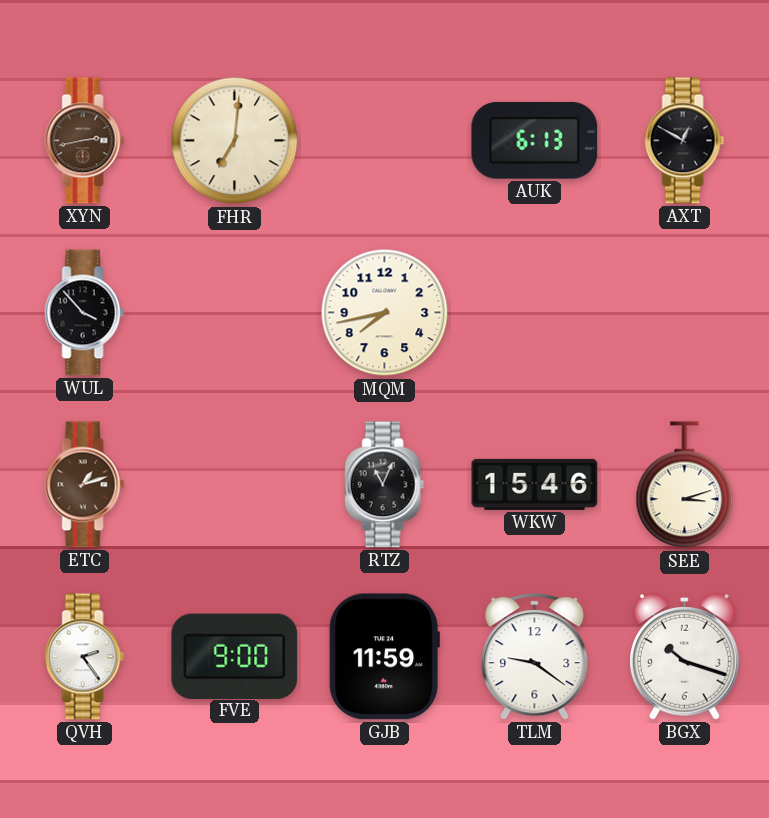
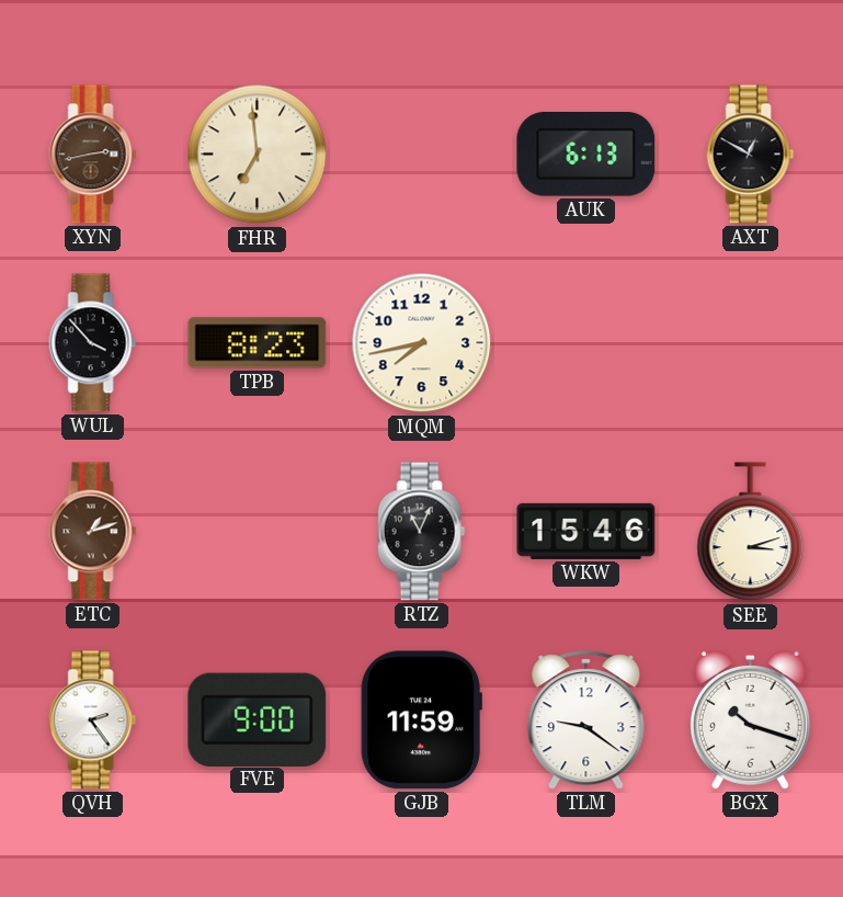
FHR: 7:01 -> 6:59
TPB: none -> 8:23
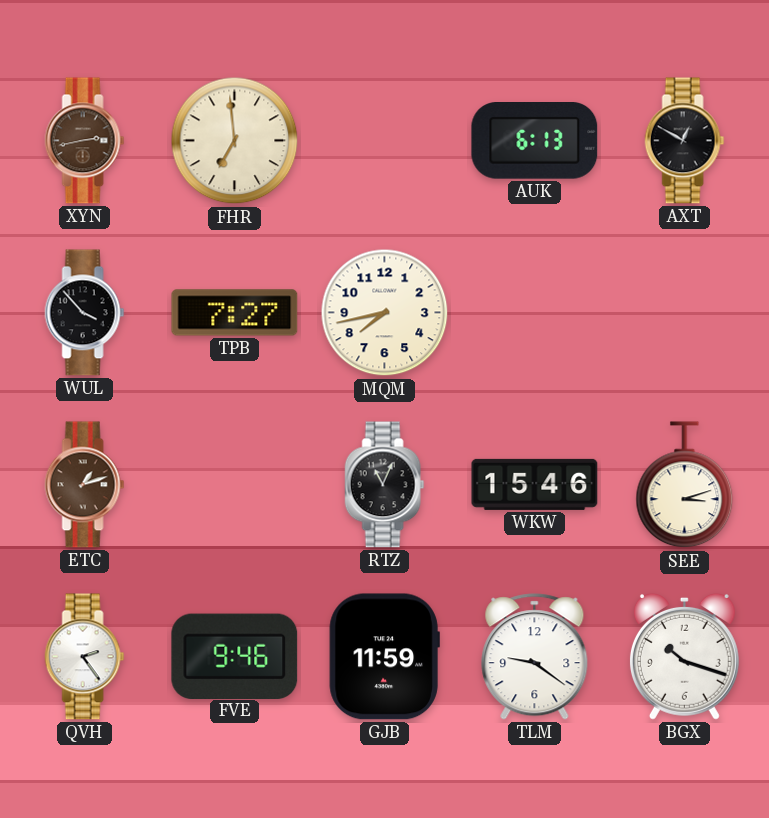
TPB: 8:23 -> 7:27
FVE: 9:00 -> 9:46
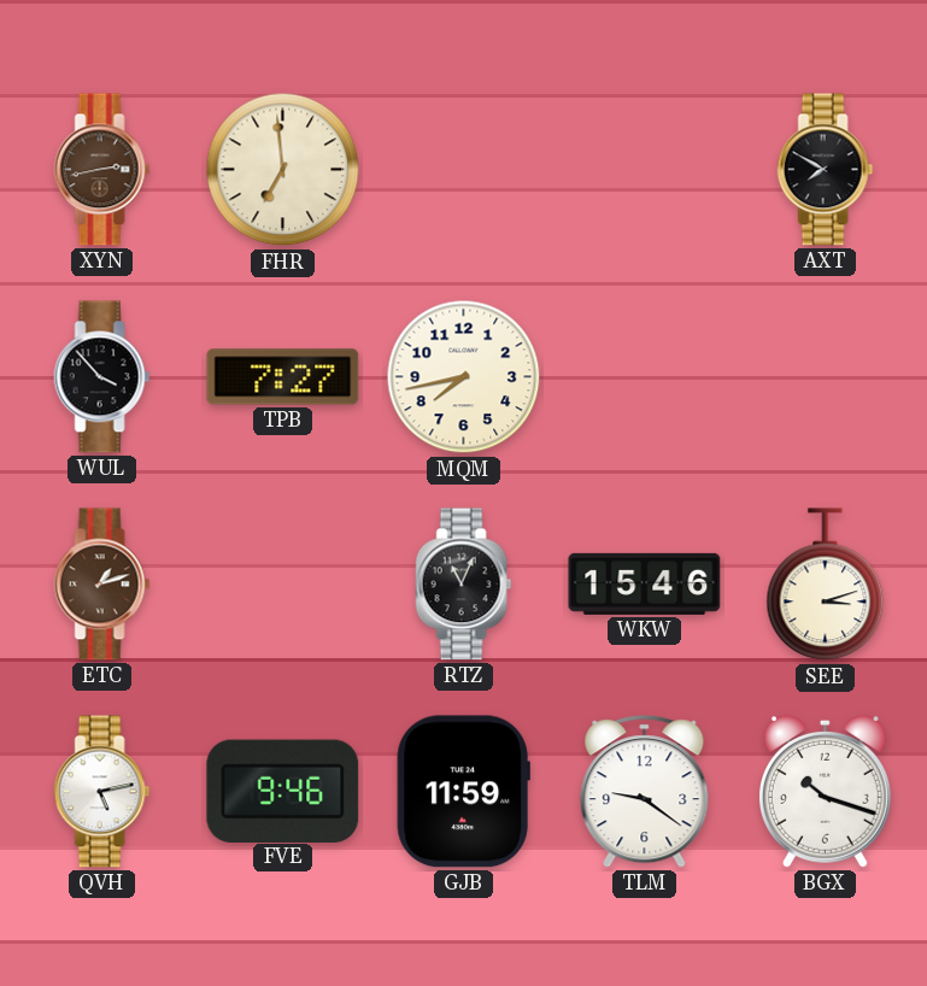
AUK: 6:13 -> none
AXT: 12:50 -> 7:50
QVH: 2:24 -> 5:13
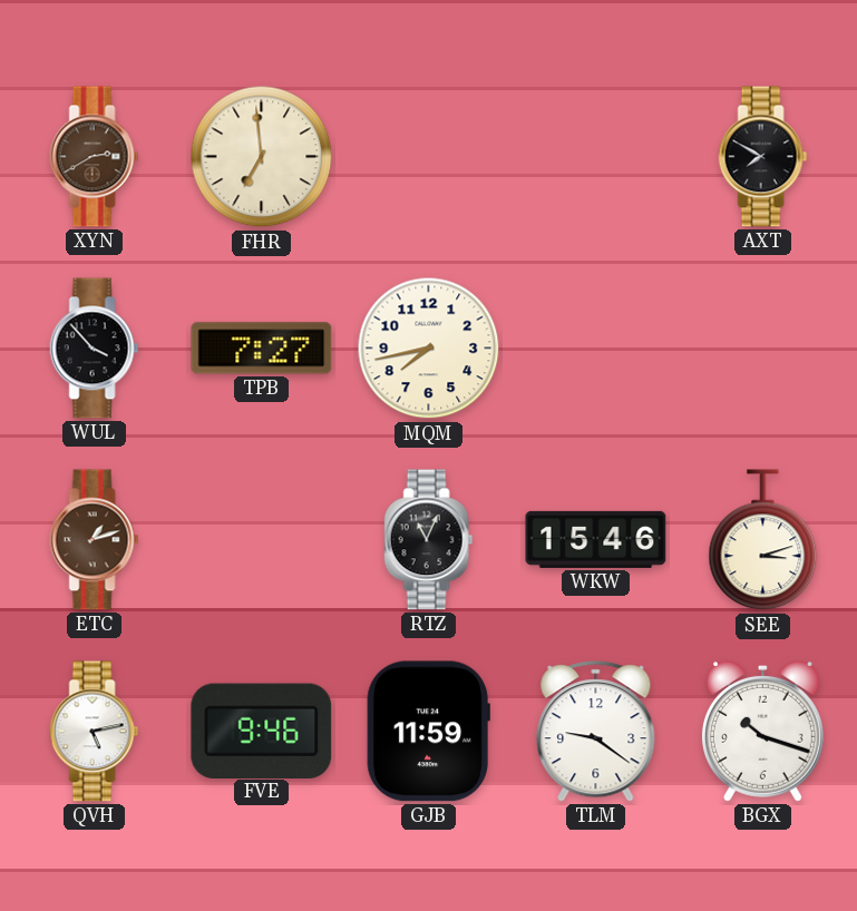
XYN: 2:43 -> 2:40
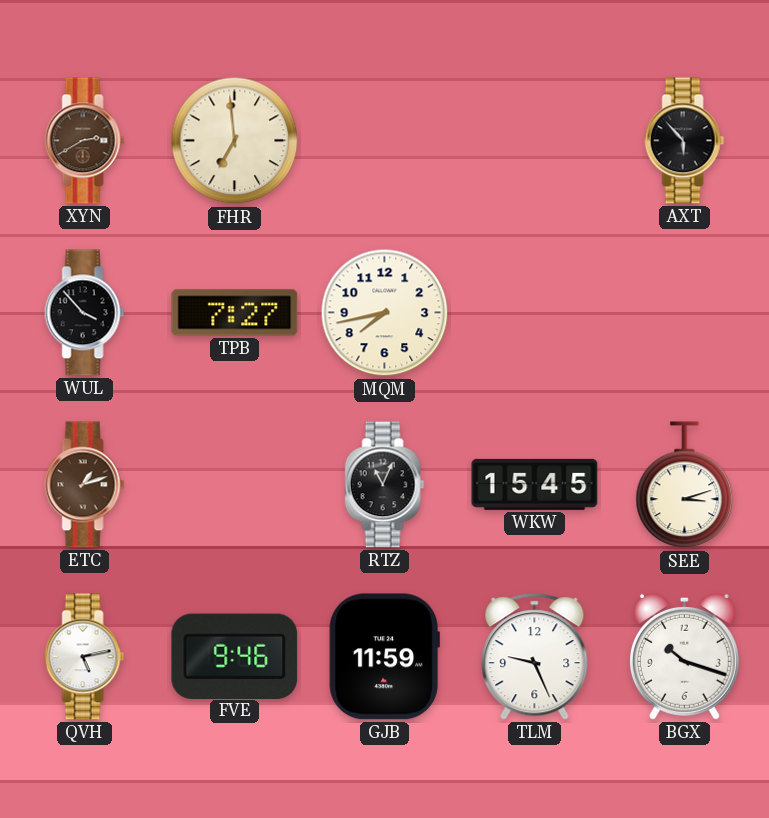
AXT: 7:50 -> 5:53
WKW: 15:46 -> 15:45
TLM: 9:21 -> 9:26
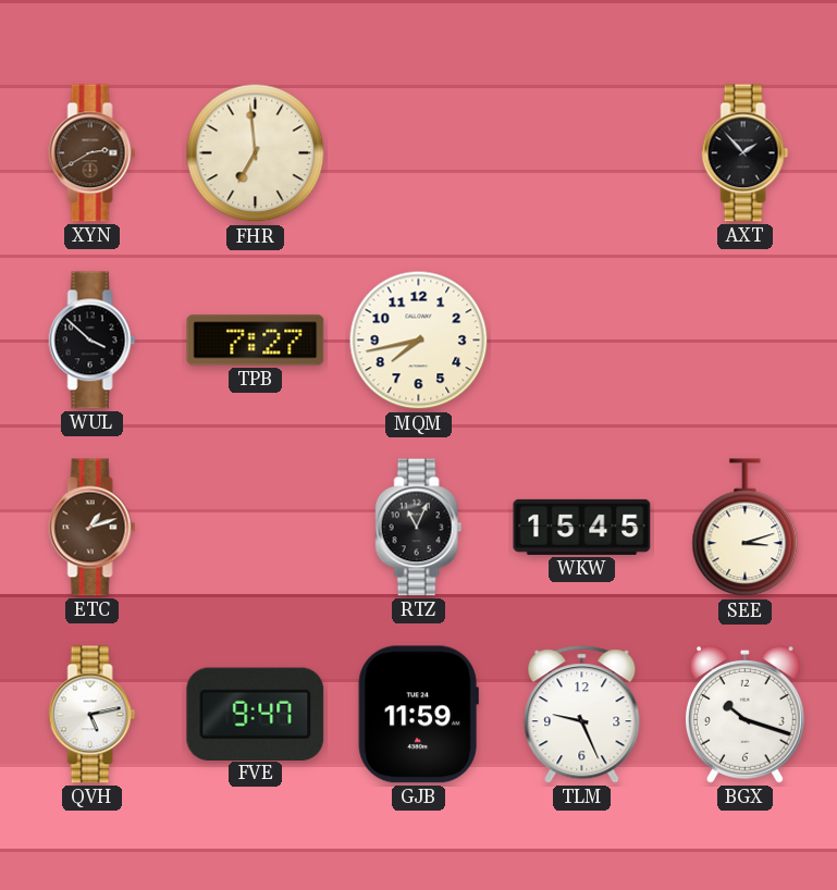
AXT: 5:53 -> 1:53
WUL: 3:53 -> 3:52
FVE: 9:46 -> 9:47
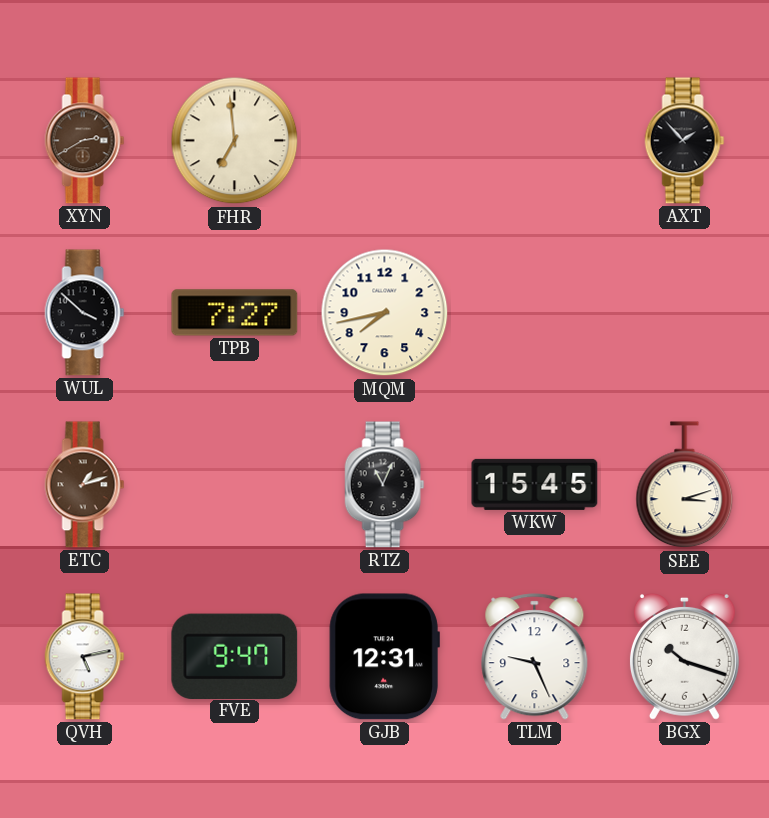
GJB: 11:59 -> 12:31
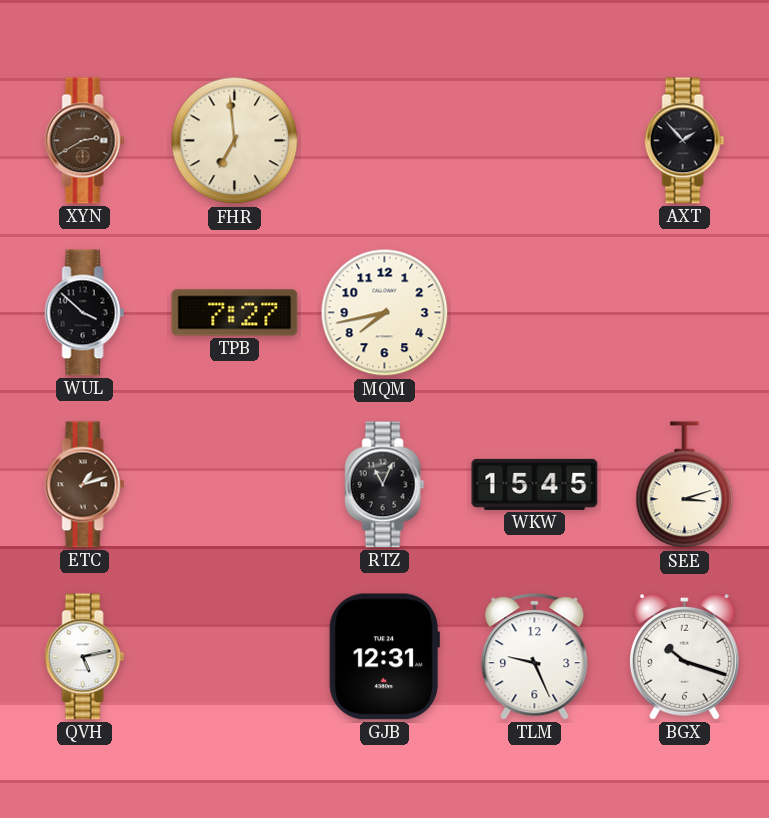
FVE: 9:47 -> none
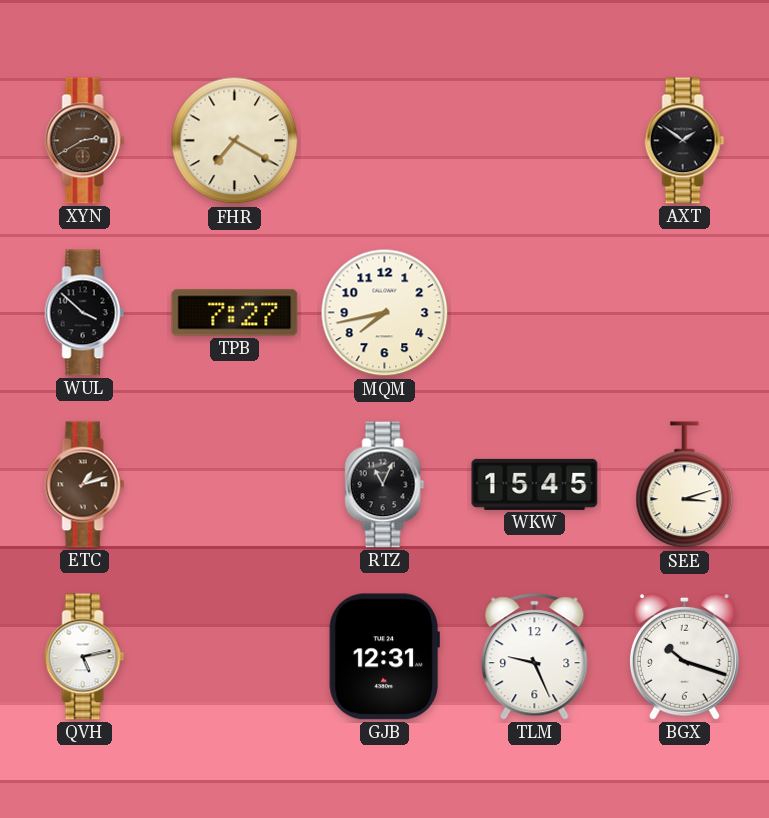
FHR: 6:59 -> 7:20
AXT: 1:53 -> 1:51
